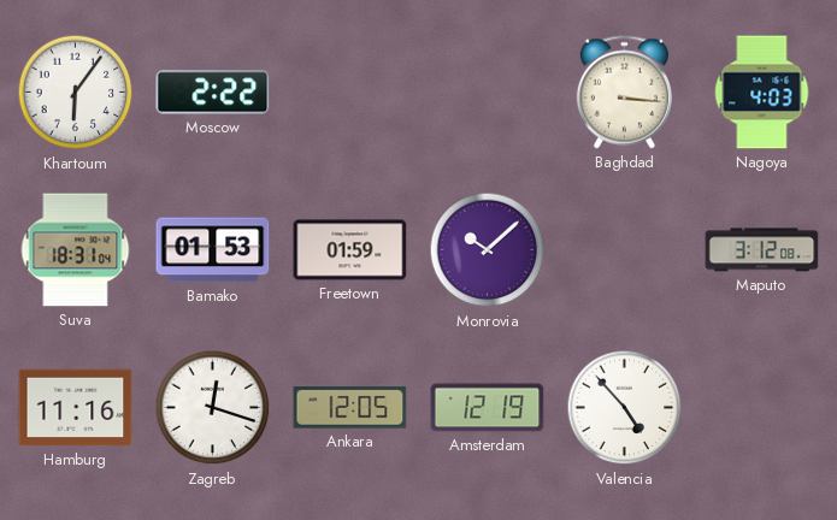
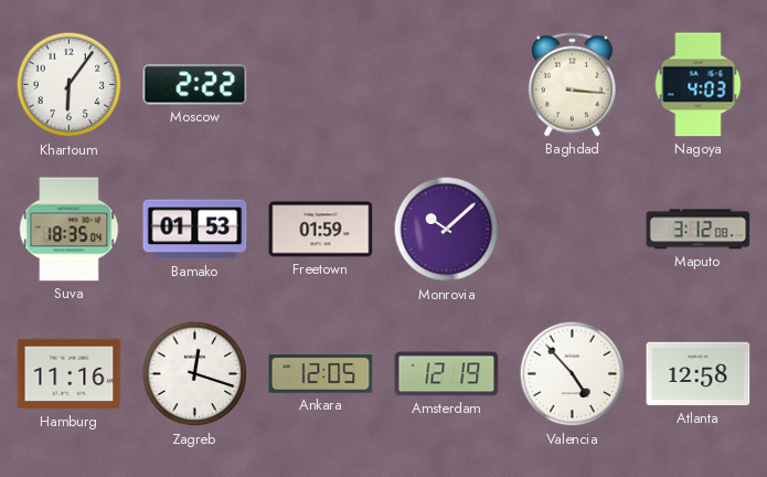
Suva: 18:31 -> 18:35
Atlanta: none -> 12:58
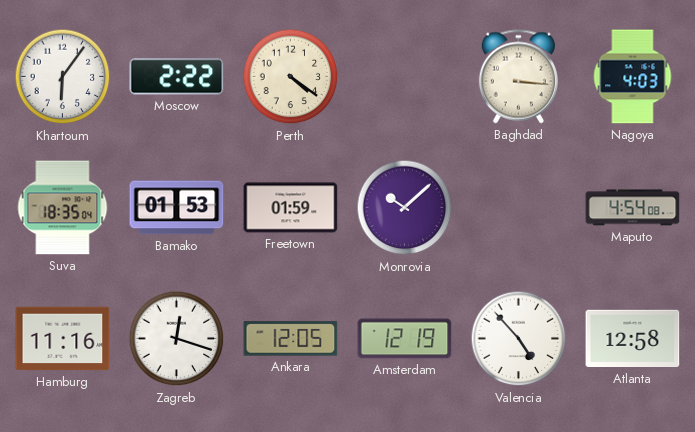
Perth: none -> 4:21
Maputo: 3:12 -> 4:54
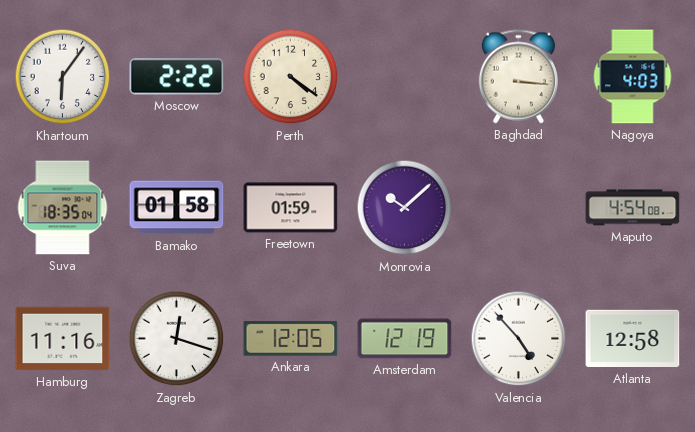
Bamako: 01:53 -> 01:58
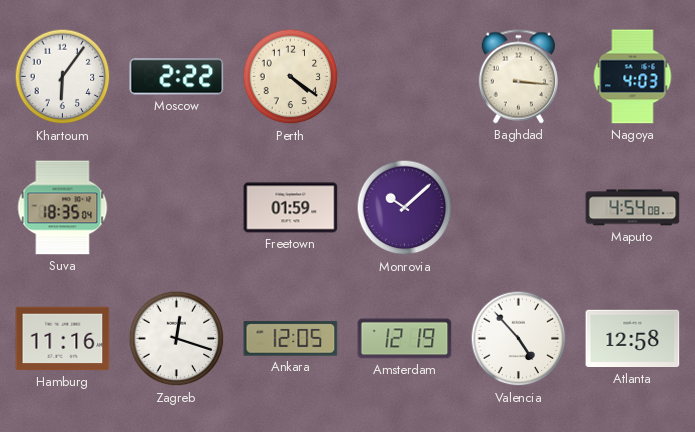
Bamako: 01:58 -> none
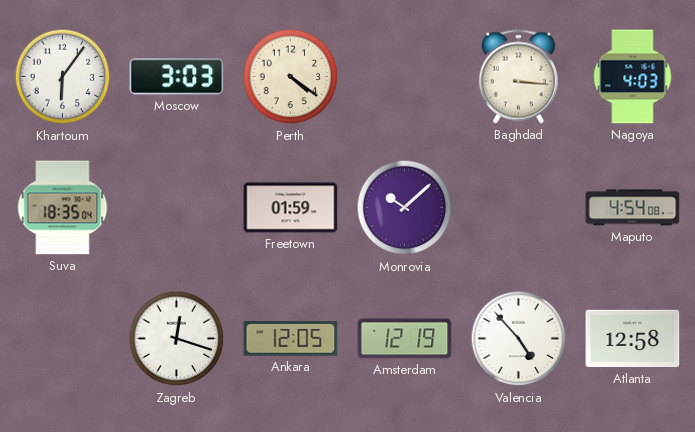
Moscow: 2:22 -> 3:03
Hamburg: 11:16 -> none
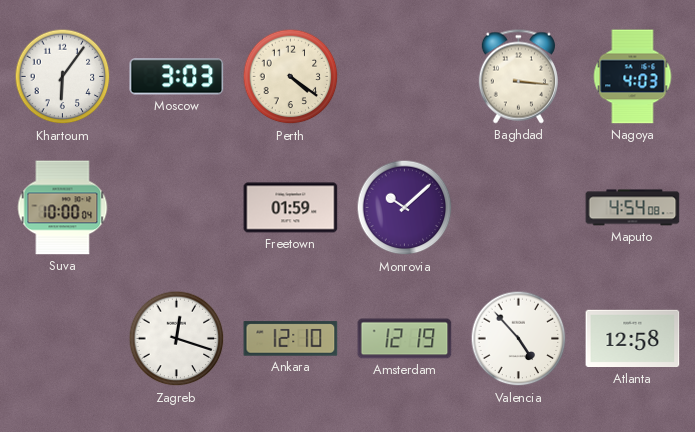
Suva: 18:35 -> 10:00
Ankara: 12:05 -> 12:10
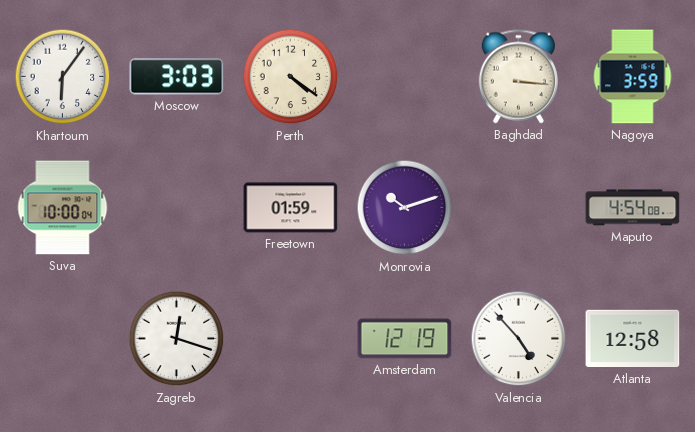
Nagoya: 4:03 -> 3:59
Monrovia: 10:08 -> 10:12
Ankara: 12:10 -> none
